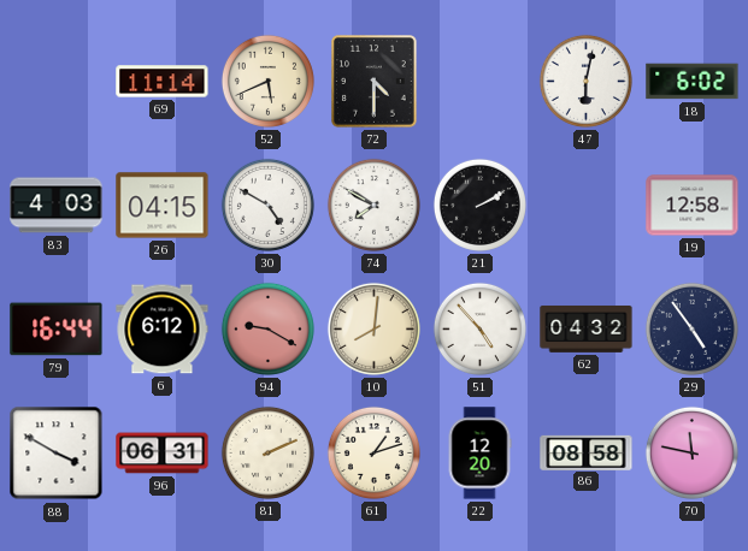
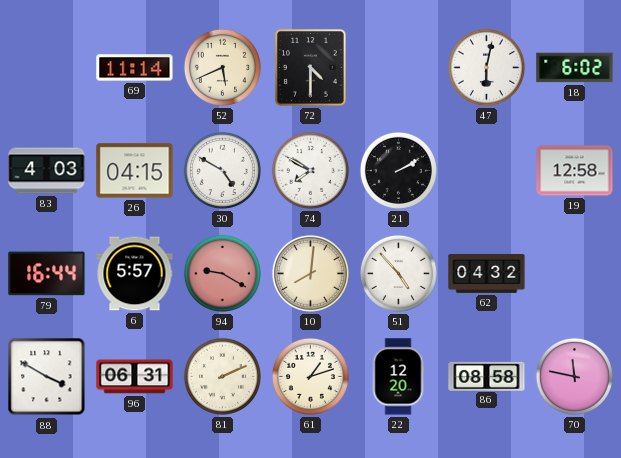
6: 6:12 -> 5:57
29: 4:54 -> none
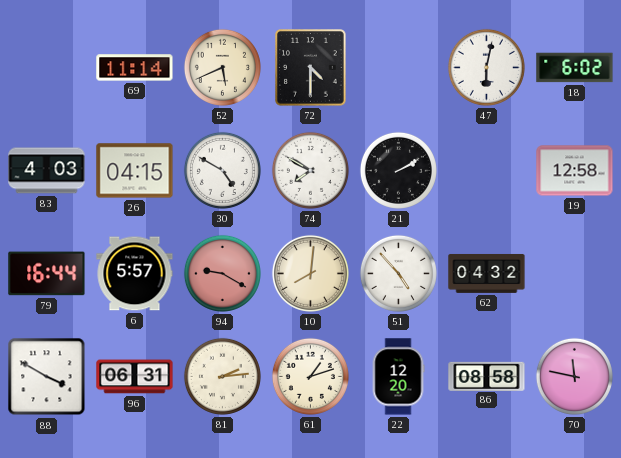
81: 2:11 -> 2:14
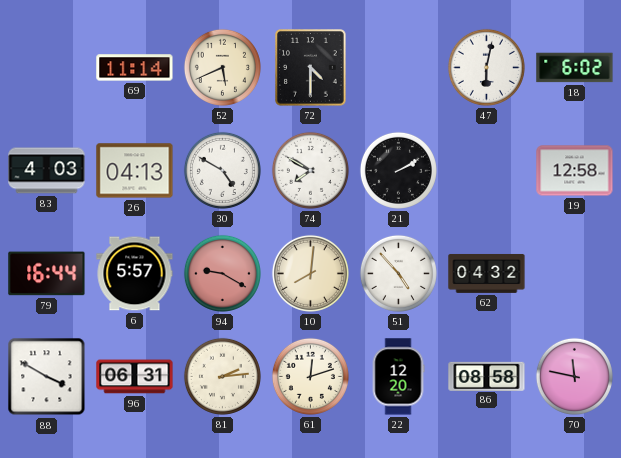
26: 04:15 -> 04:13
61: 1:12 -> 12:12
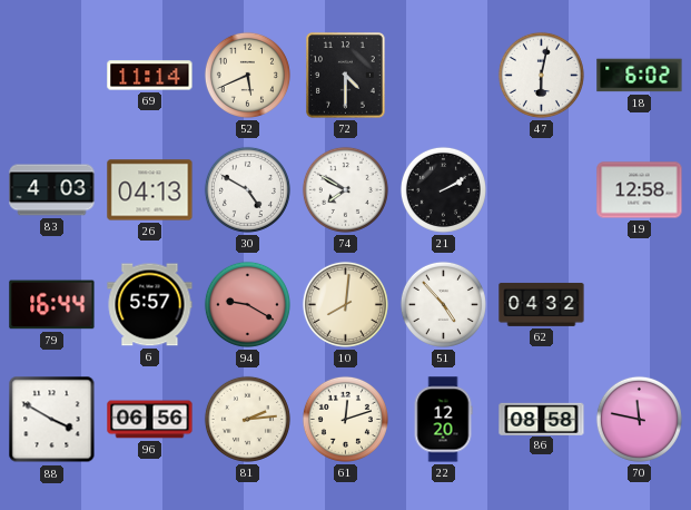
96: 06:31 -> 06:56
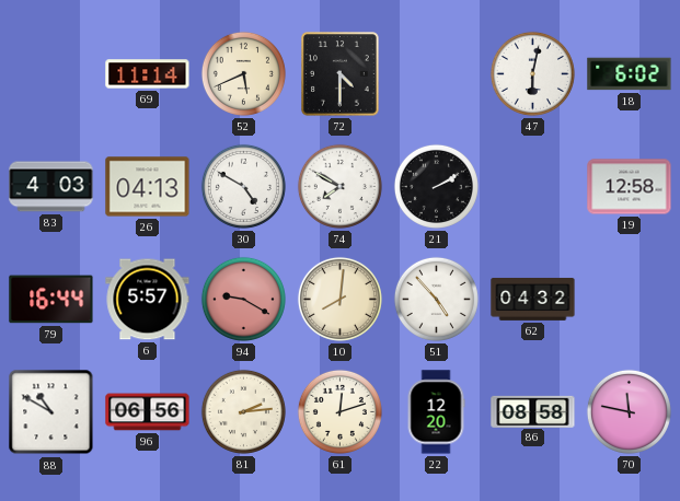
88: 3:50 -> 10:50
